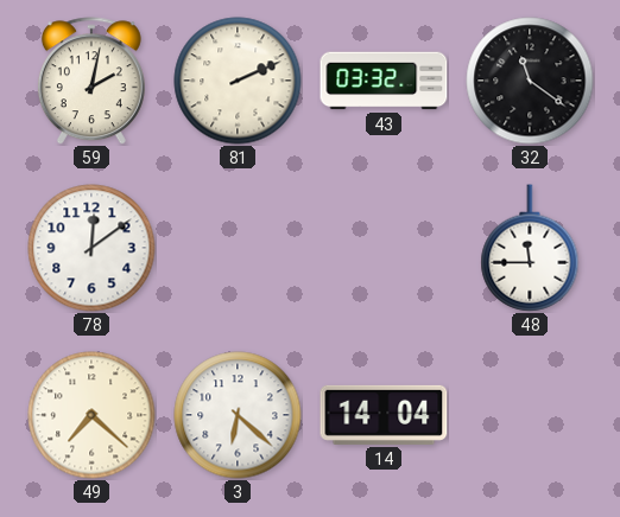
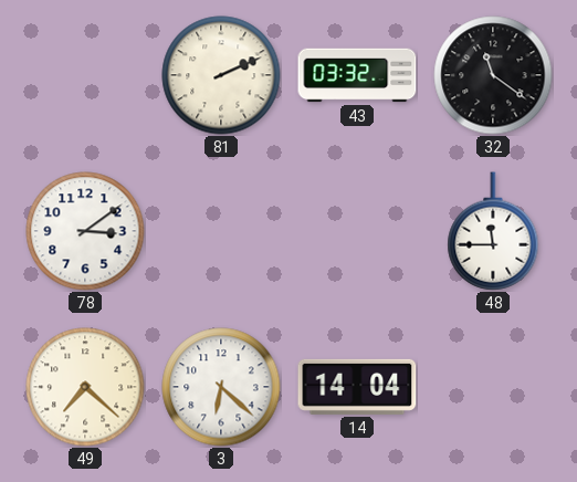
59: 2:02 -> none
78: 12:09 -> 3:09
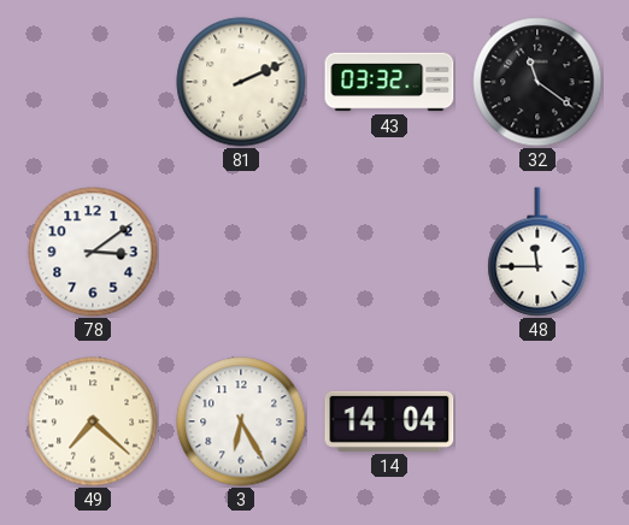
3: 6:22 -> 6:25
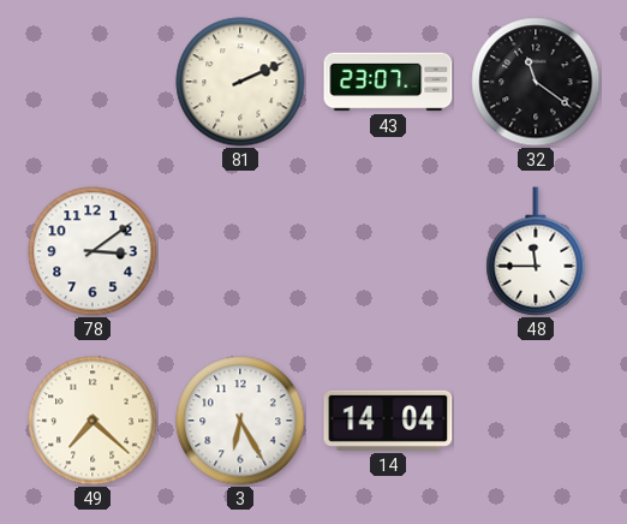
43: 03:32 -> 23:07
